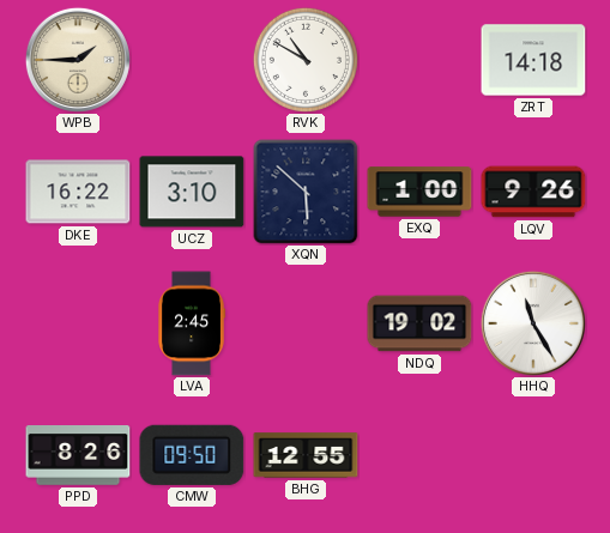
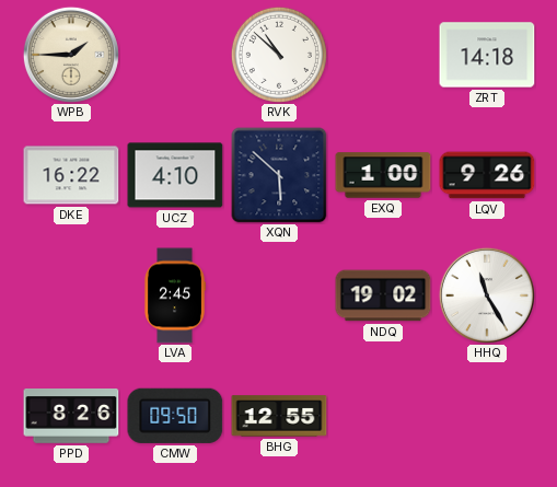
RVK: 10:50 -> 10:52
UCZ: 3:10 -> 4:10
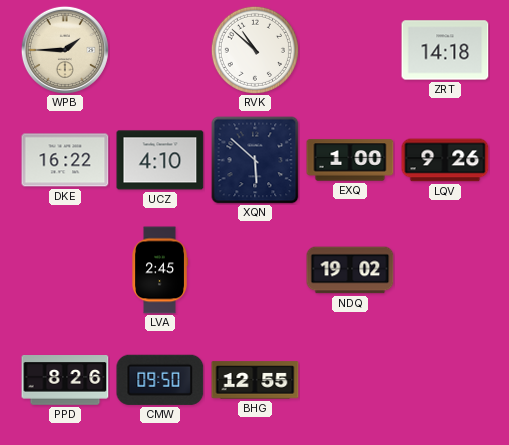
HHQ: 11:25 -> none
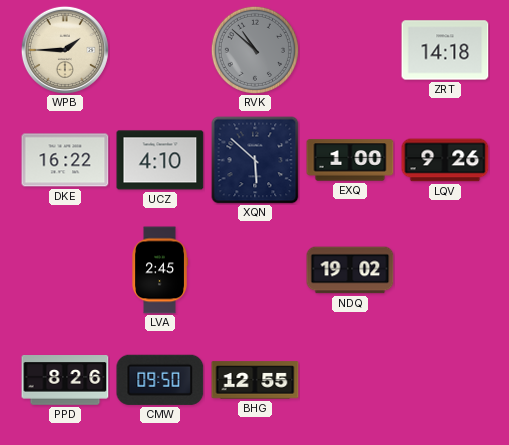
RVK dial: white -> grey
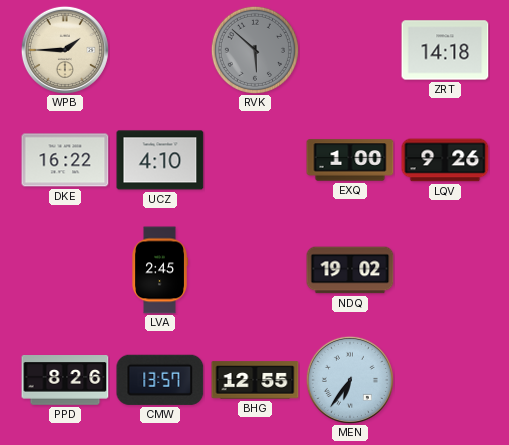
RVK: 10:52 -> 5:52
XQN: 5:52 -> none
CMW: 09:50 -> 13:57
MEN: none -> 6:36
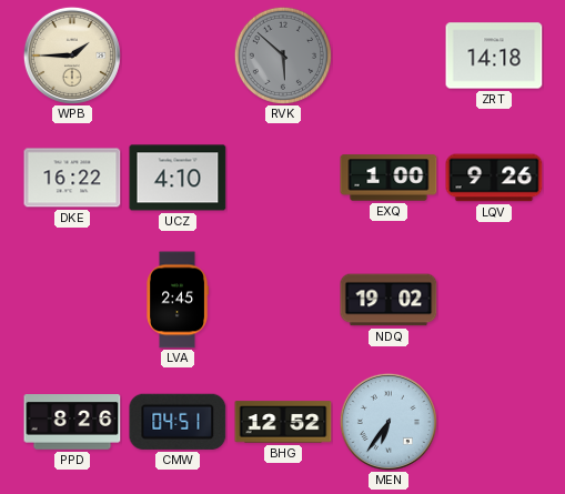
CMW: 13:57 -> 04:51
BHG: 12:55 -> 12:52
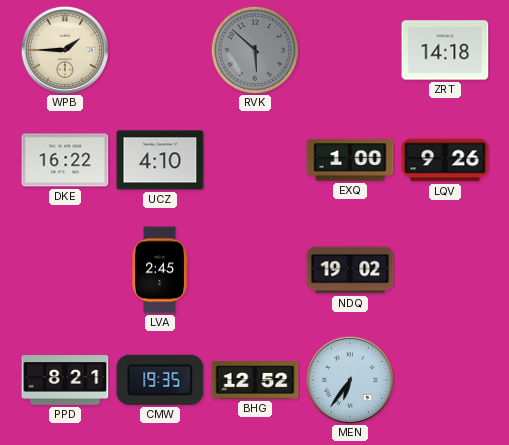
PPD: 8:26 -> 8:21
CMW: 04:51 -> 19:35
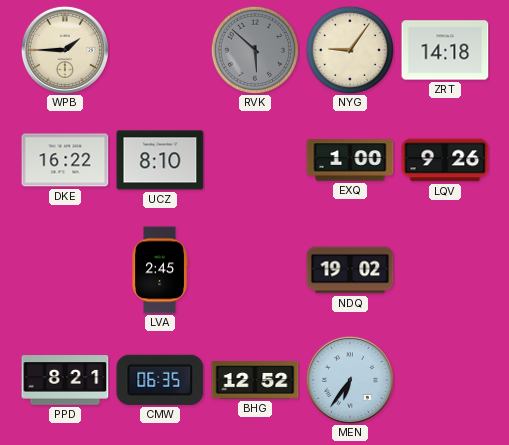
NYG: none -> 9:06
UCZ: 4:10 -> 8:10
CMW: 19:35 -> 06:35
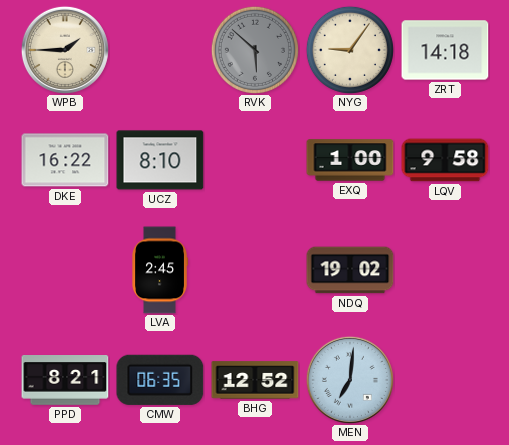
LQV: 9:26 -> 9:58
MEN: 6:36 -> 7:01
